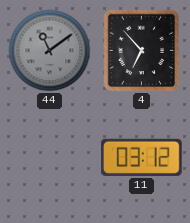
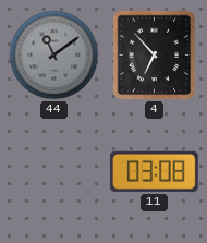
11: 03:12 -> 03:08
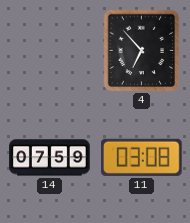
44: 11:09 -> none
14: none -> 07:59
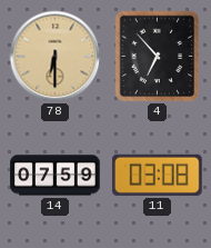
78: none -> 6:30
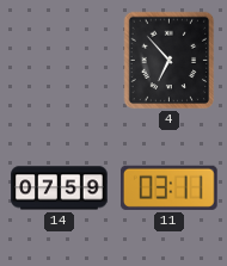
78: 6:30 -> none
11: 03:08 -> 03:11
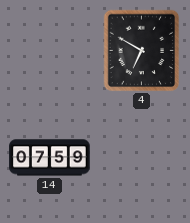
4: 6:53 -> 6:50
11: 03:11 -> none
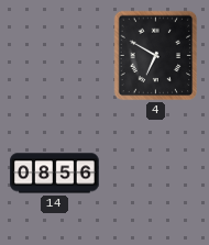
14: 07:59 -> 08:56
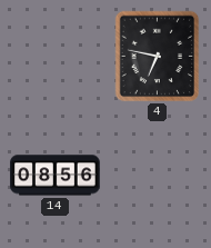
4: 6:50 -> 6:47
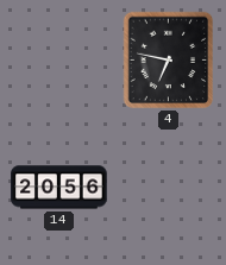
14: 08:56 -> 20:56
